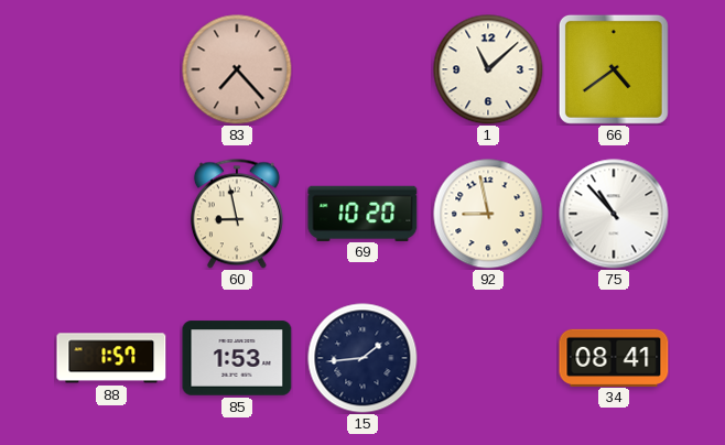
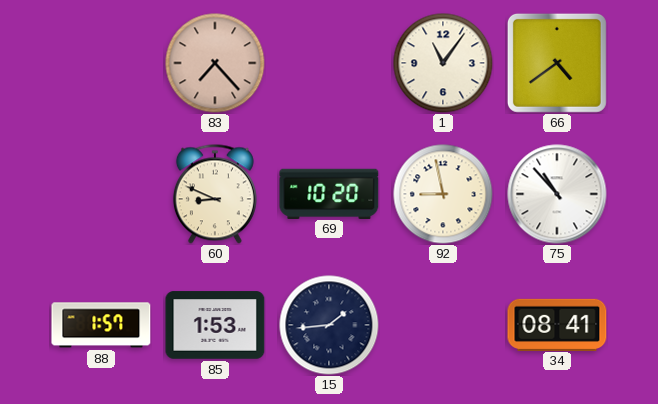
1: 11:08 -> 11:06
60: 8:58 -> 8:49
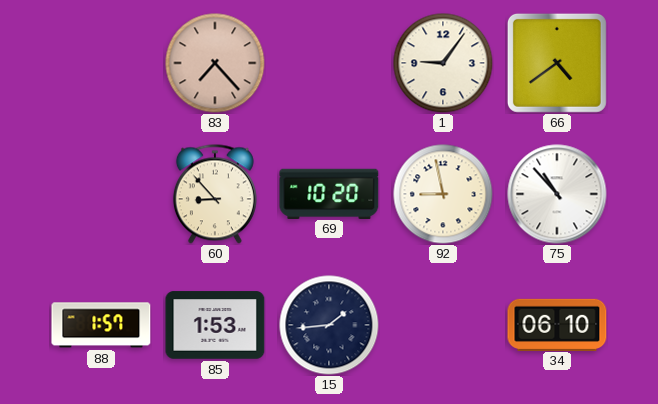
1: 11:06 -> 9:06
60: 8:49 -> 8:53
34: 08:41 -> 06:10
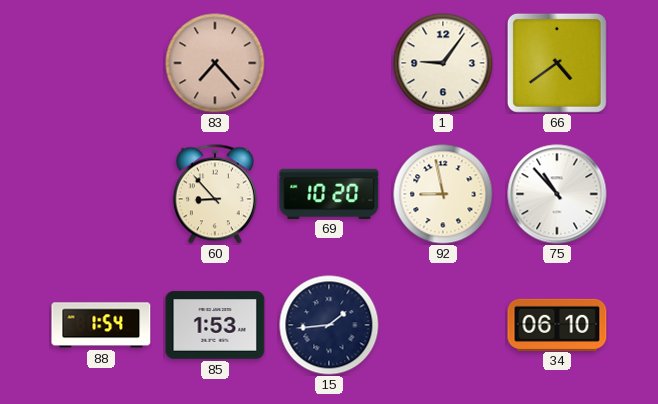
88: 1:57 -> 1:54
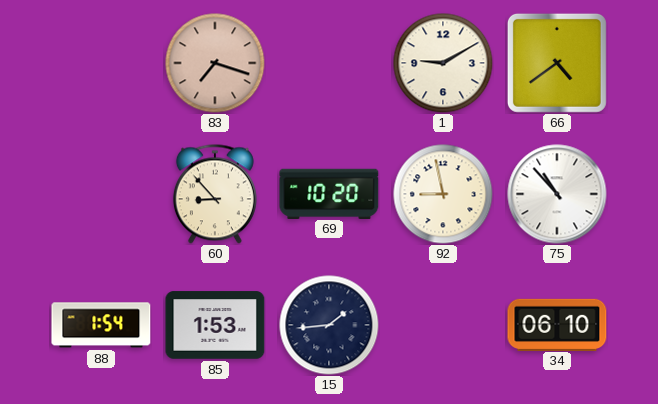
83: 7:23 -> 7:18
1: 9:06 -> 9:10
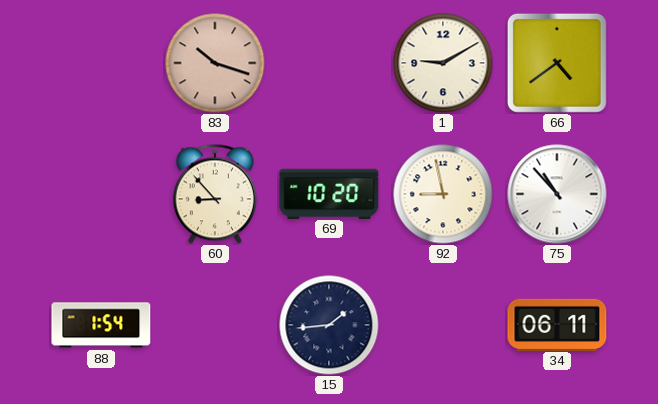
83: 7:18 -> 10:18
85: 1:53 -> none
34: 06:10 -> 06:11
